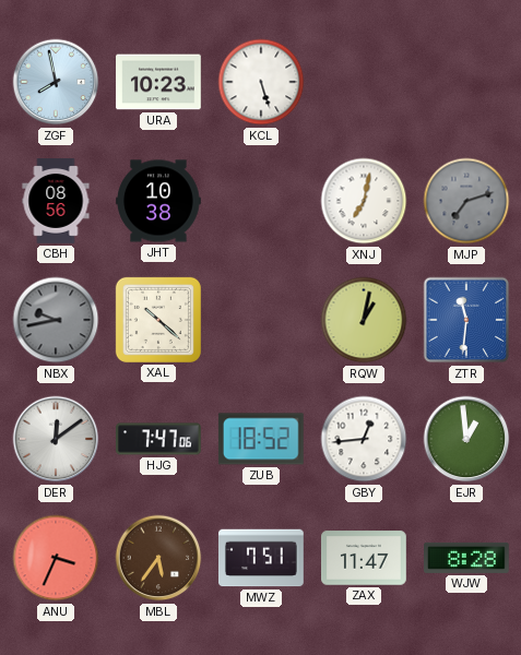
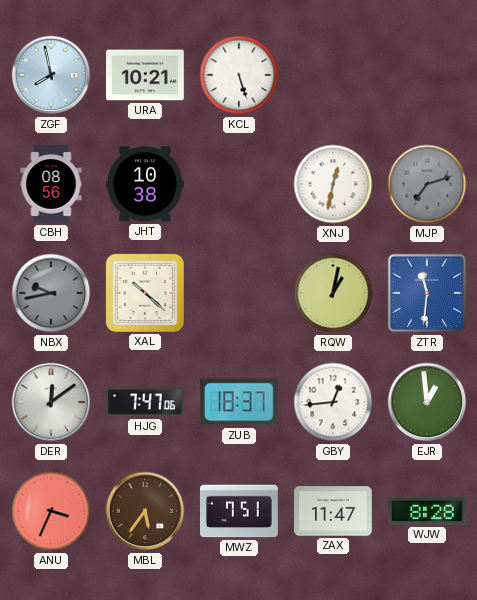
URA: 10:23 -> 10:21
XNJ: 7:02 -> 12:32
ZUB: 18:52 -> 18:37
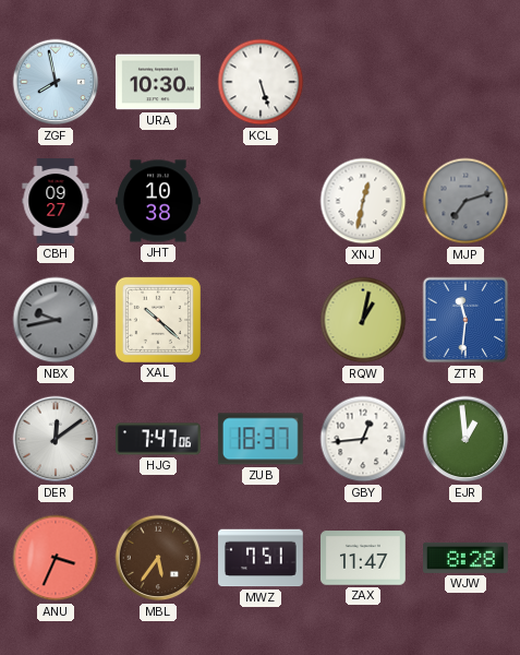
URA: 10:21 -> 10:30
CBH: 08:56 -> 09:27
